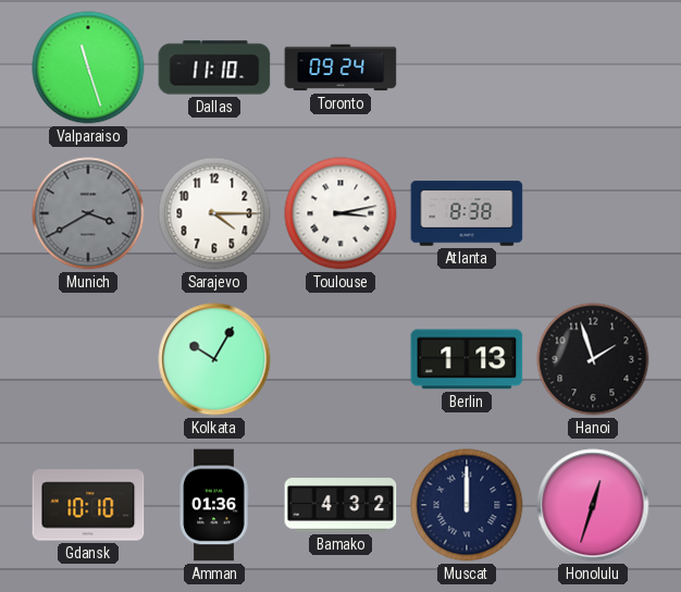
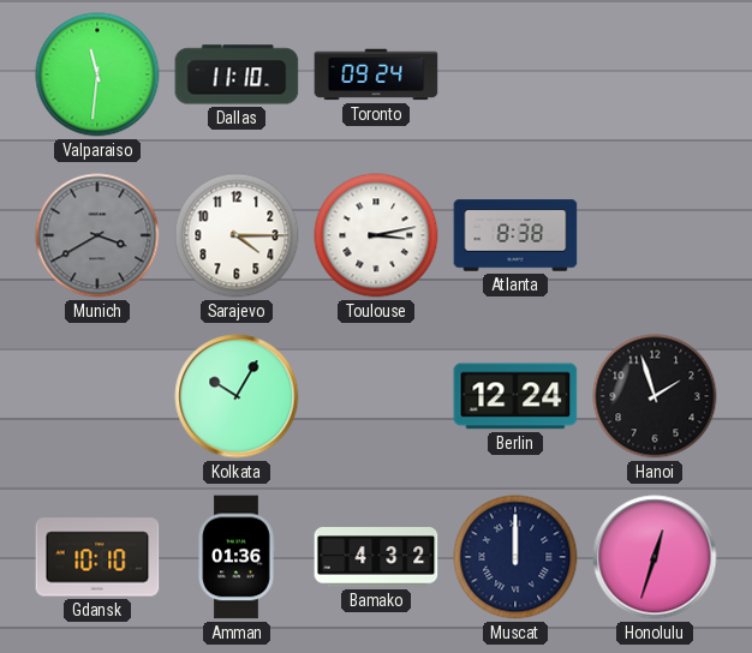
Valparaiso: 11:27 -> 11:31
Berlin: 1:13 -> 12:24
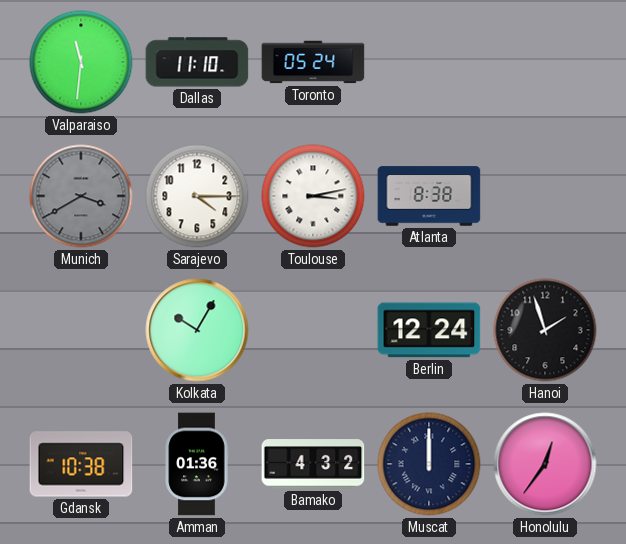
Toronto: 09:24 -> 05:24
Gdansk: 10:10 -> 10:38
Honolulu: 12:33 -> 12:36
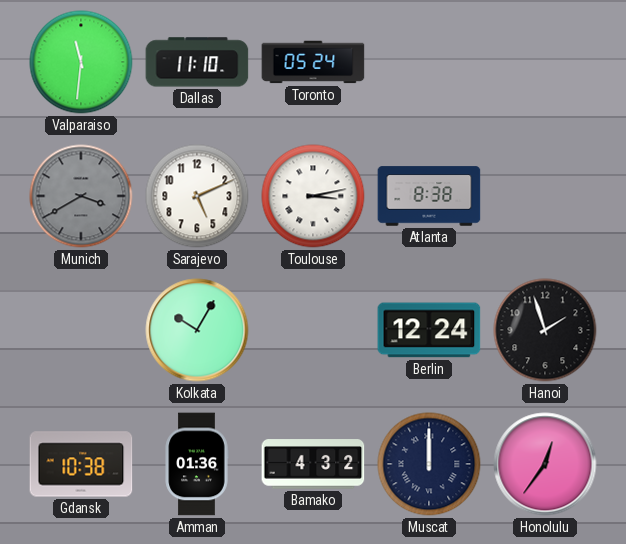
Sarajevo: 4:15 -> 5:11
